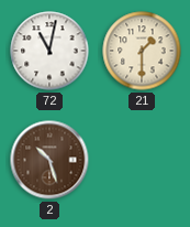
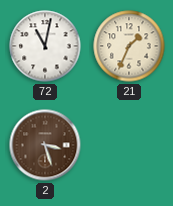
21: 1:30 -> 1:34
2: 10:27 -> 3:27
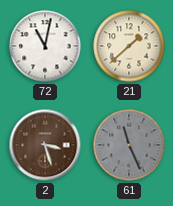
21: 1:34 -> 1:38
61: none -> 11:26
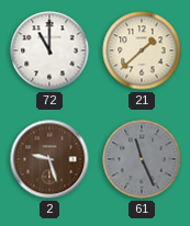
72: 11:02 -> 11:00
2: 3:27 -> 9:27
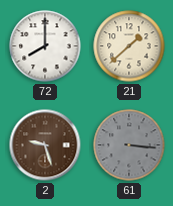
72: 11:00 -> 8:00
61: 11:26 -> 3:16
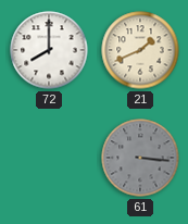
21: 1:38 -> 1:41
2: 9:27 -> none
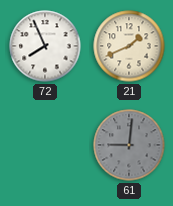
72: 8:00 -> 7:56
61: 3:16 -> 9:01
